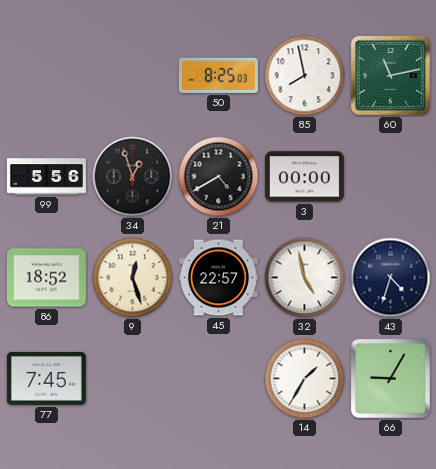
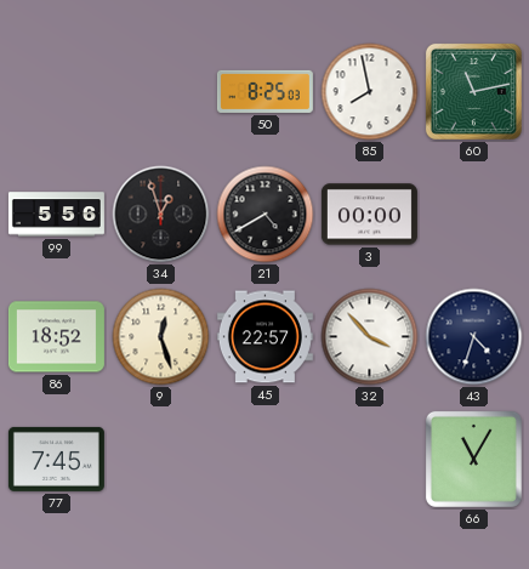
32: 4:58 -> 3:53
14: 1:35 -> none
66: 9:05 -> 11:05
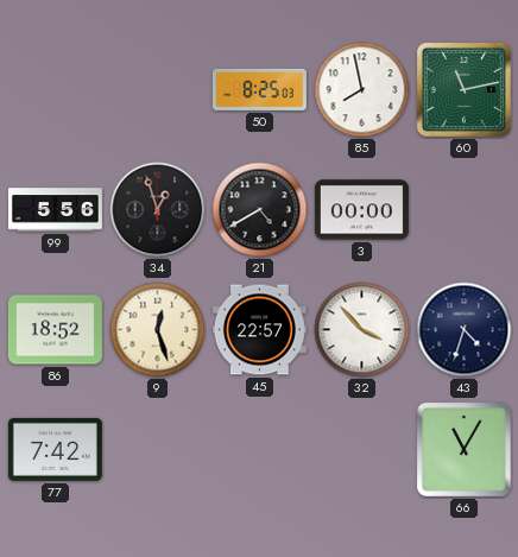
77: 7:45 -> 7:42
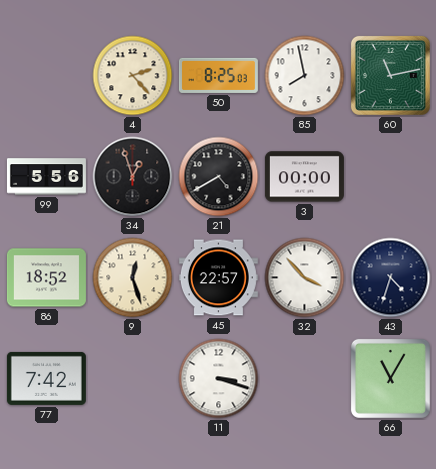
4: none -> 2:23
11: none -> 3:18
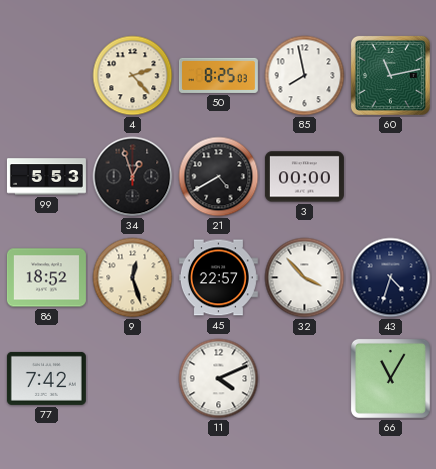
99: 5:56 -> 5:53
11: 3:18 -> 4:11
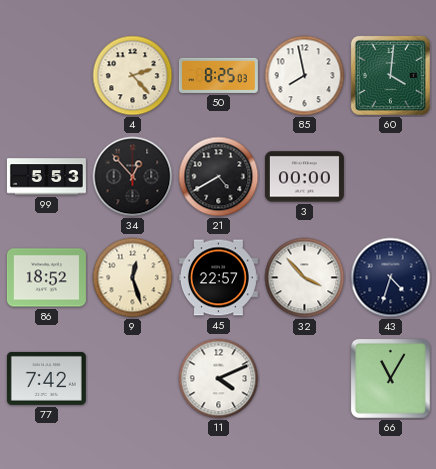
60: 11:13 -> 4:01
34: 12:57 -> 12:53
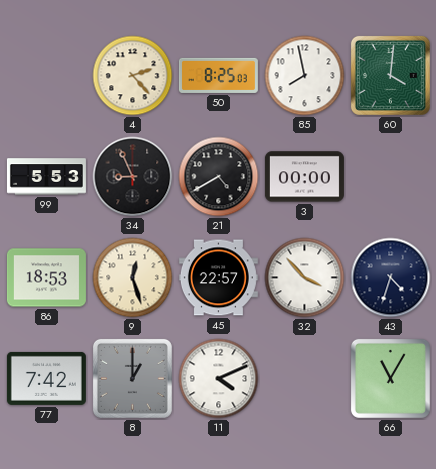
34: 12:53 -> 8:56
86: 18:52 -> 18:53
8: none -> 1:00
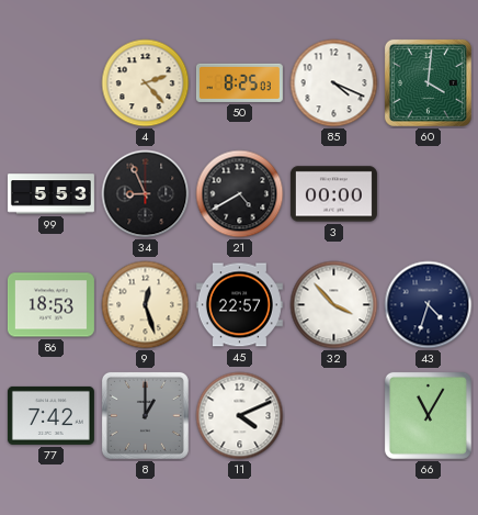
85: 7:58 -> 4:19
